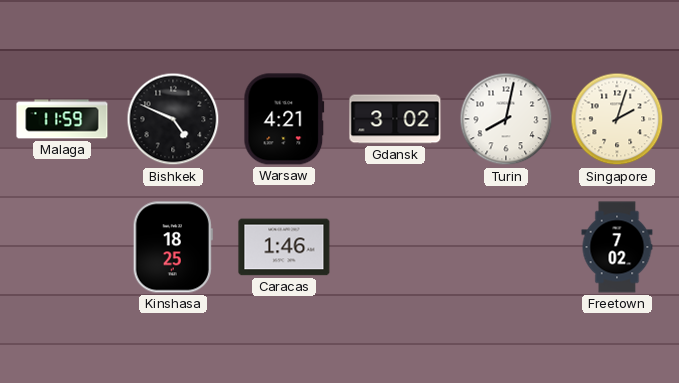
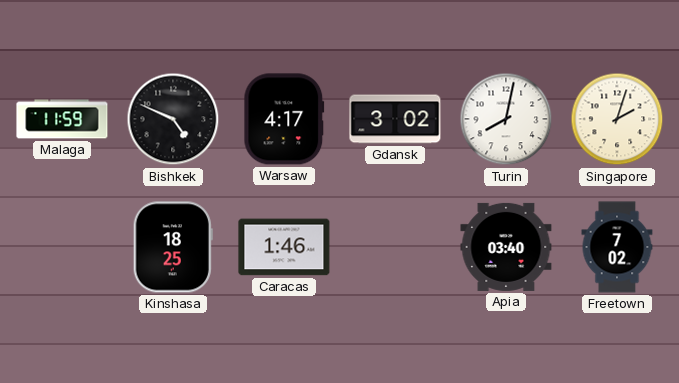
Warsaw: 4:21 -> 4:17
Apia: none -> 03:40
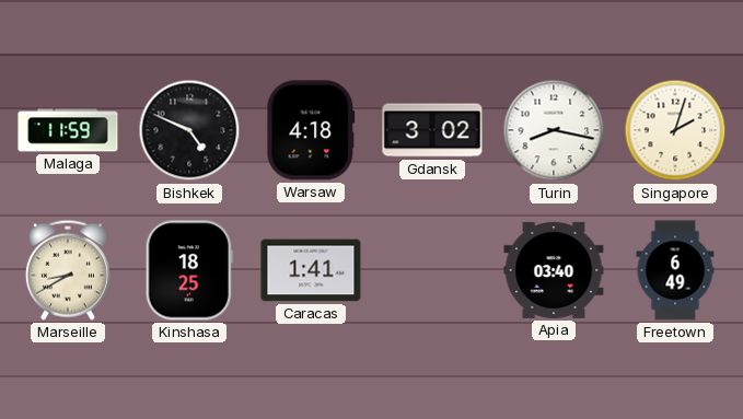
Warsaw: 4:17 -> 4:18
Turin: 8:02 -> 8:17
Marseille: none -> 8:40
Caracas: 1:46 -> 1:41
Freetown: 7:02 -> 6:49
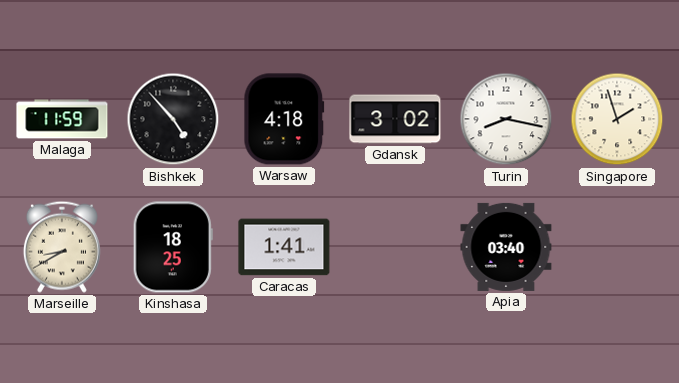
Bishkek: 4:49 -> 4:53
Singapore: 2:03 -> 1:57
Freetown: 6:49 -> none
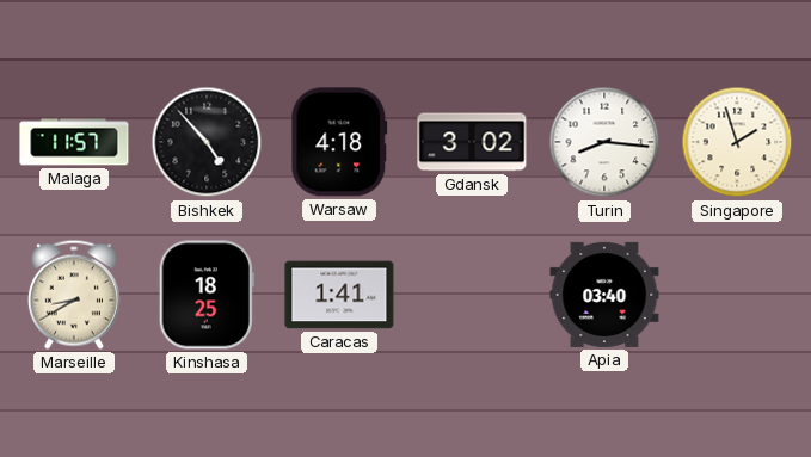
Malaga: 11:59 -> 11:57
Turin: 8:17 -> 8:16
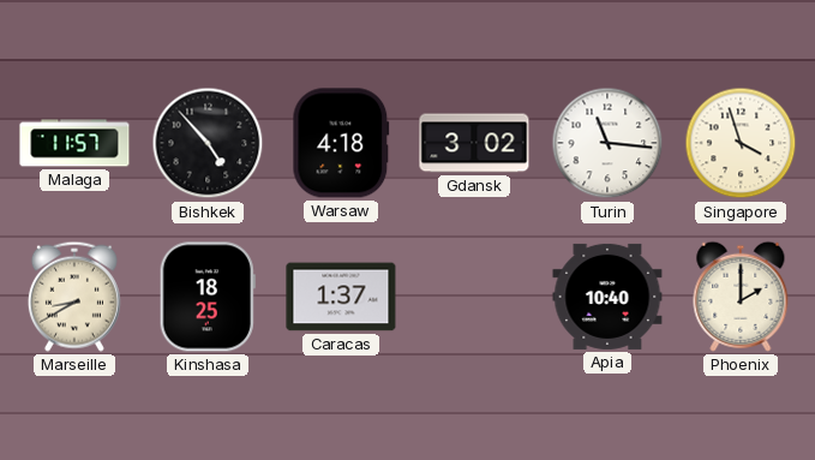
Turin: 8:16 -> 11:16
Singapore: 1:57 -> 3:57
Caracas: 1:41 -> 1:37
Apia: 03:40 -> 10:40
Phoenix: none -> 2:00
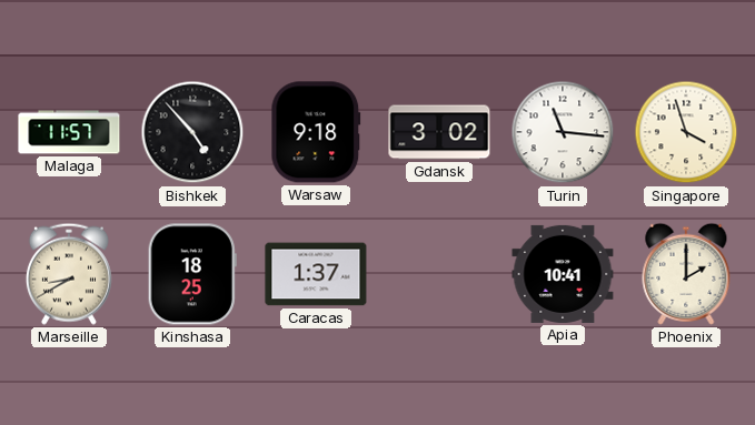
Warsaw: 4:18 -> 9:18
Apia: 10:40 -> 10:41
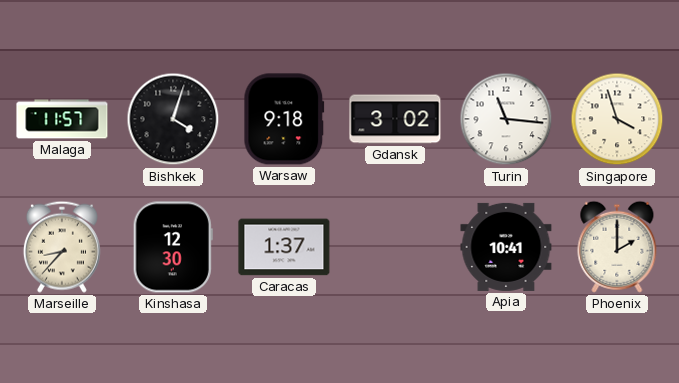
Bishkek: 4:53 -> 4:03
Marseille: 8:40 -> 8:37
Kinshasa: 18:25 -> 12:30
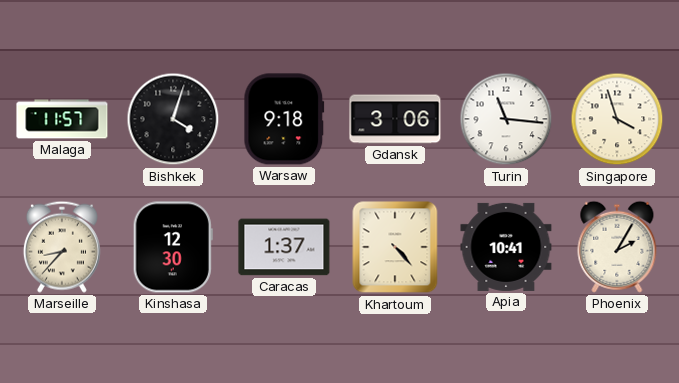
Gdansk: 3:02 -> 3:06
Khartoum: none -> 4:23
Phoenix: 2:00 -> 2:05
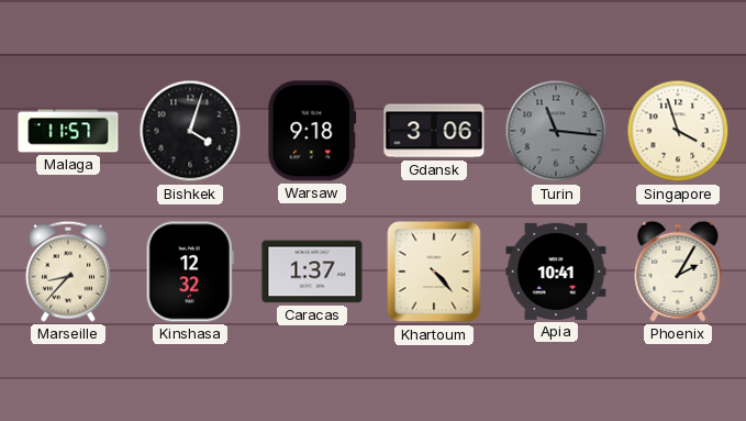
Turin dial: white -> grey
Kinshasa: 12:30 -> 12:32
